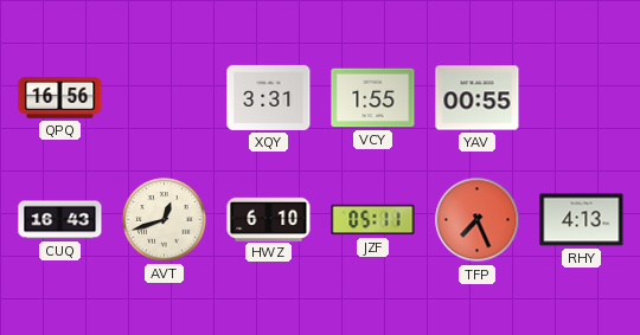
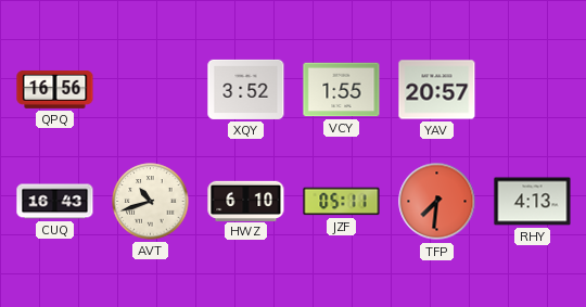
XQY: 3:31 -> 3:52
YAV: 00:55 -> 20:57
AVT: 12:42 -> 10:42
TFP: 7:26 -> 7:31
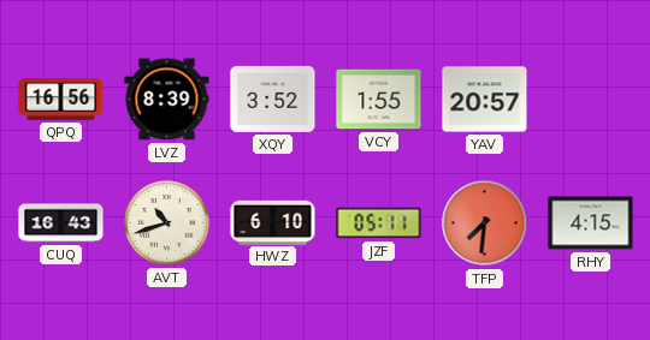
LVZ: none -> 8:39
RHY: 4:13 -> 4:15
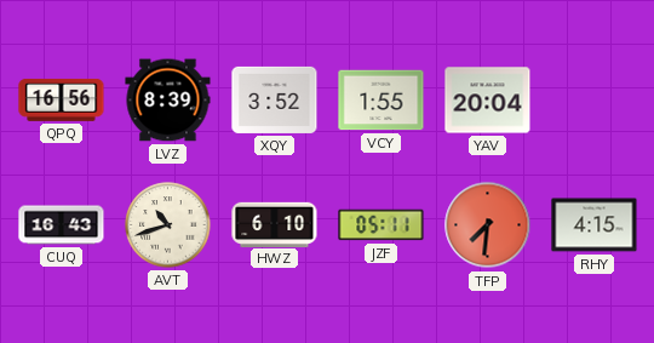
YAV: 20:57 -> 20:04
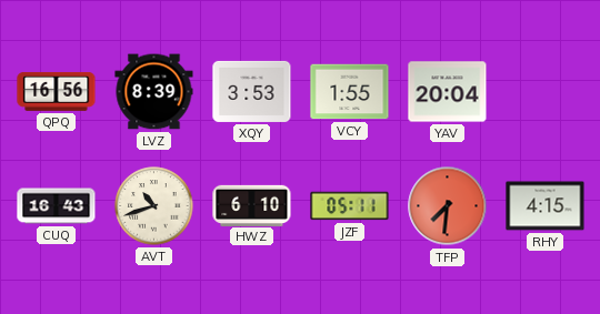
XQY: 3:52 -> 3:53
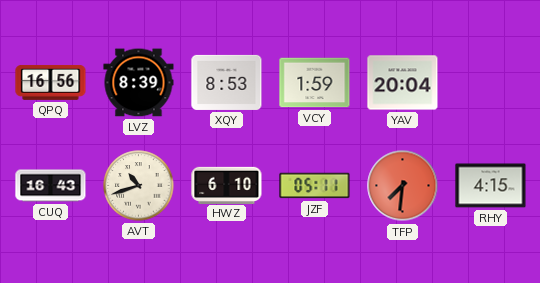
XQY: 3:53 -> 8:53
VCY: 1:55 -> 1:59
